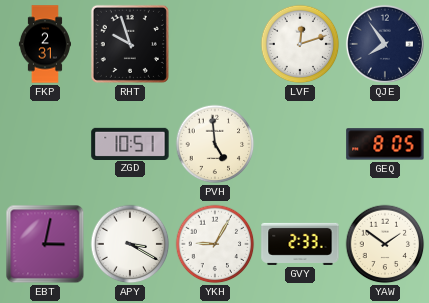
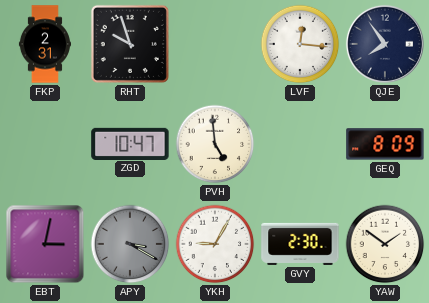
LVF: 12:12 -> 12:16
ZGD: 10:51 -> 10:47
GEQ: 8:05 -> 8:09
APY dial: white -> grey
GVY: 2:33 -> 2:30
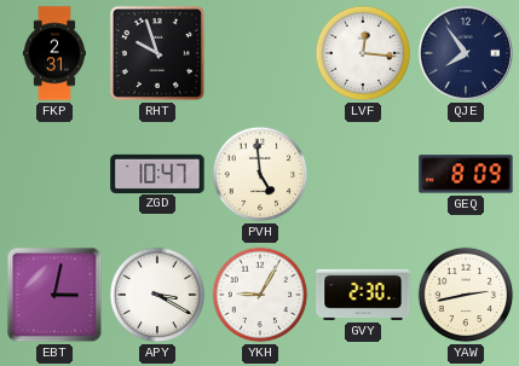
APY dial: grey -> white
YAW: 1:51 -> 2:43
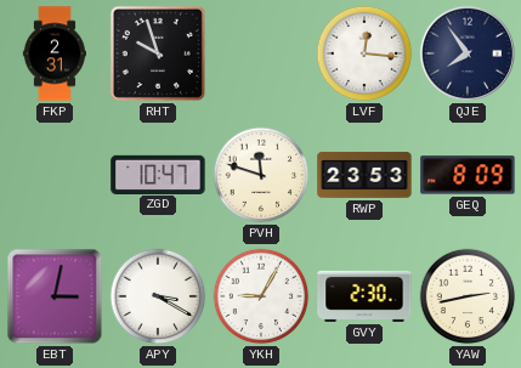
PVH: 4:59 -> 11:48
RWP: none -> 23:53
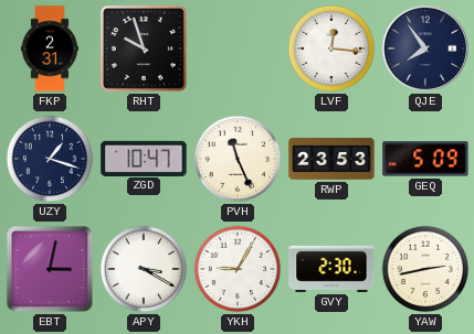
UZY: none -> 1:18
PVH: 11:48 -> 11:26
GEQ: 8:09 -> 5:09
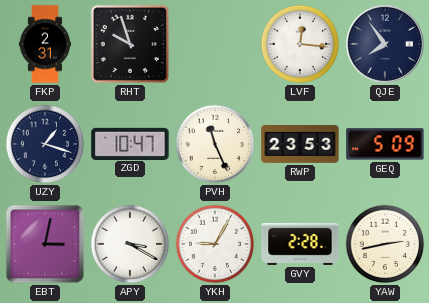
GVY: 2:30 -> 2:28
